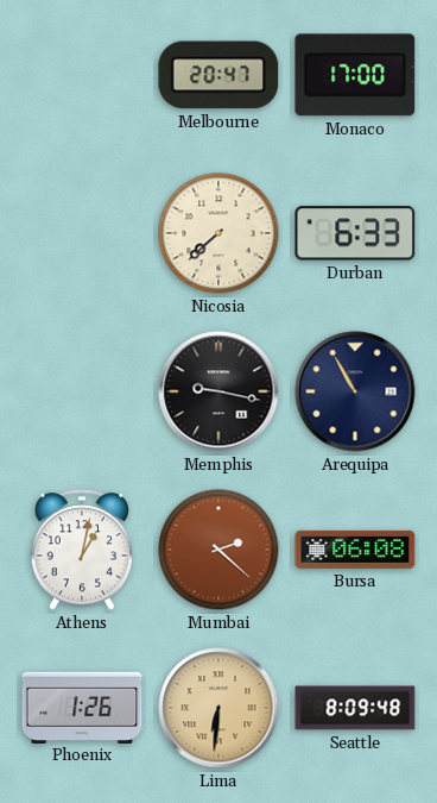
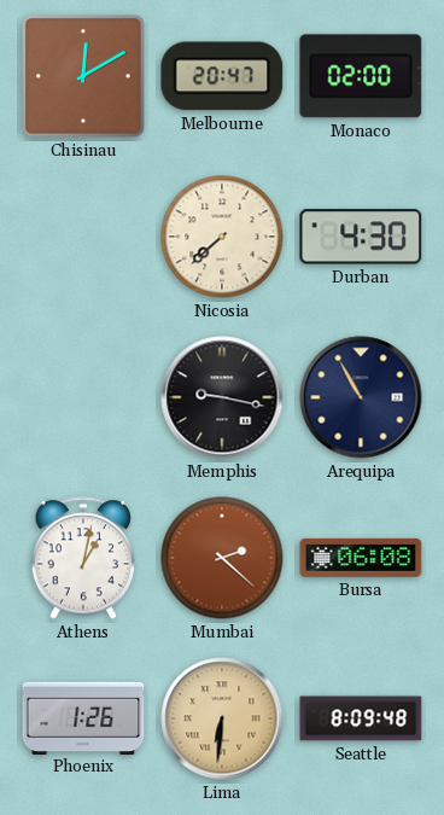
Chisinau: none -> 12:10
Monaco: 17:00 -> 02:00
Durban: 6:33 -> 4:30
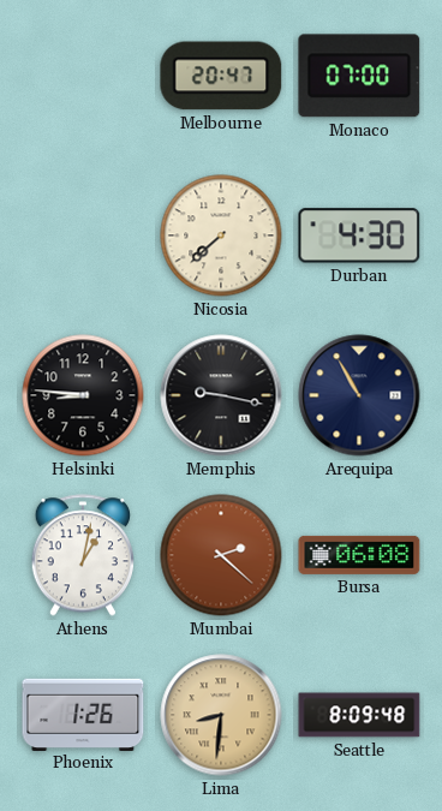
Chisinau: 12:10 -> none
Monaco: 02:00 -> 07:00
Helsinki: none -> 8:46
Lima: 6:31 -> 8:31
